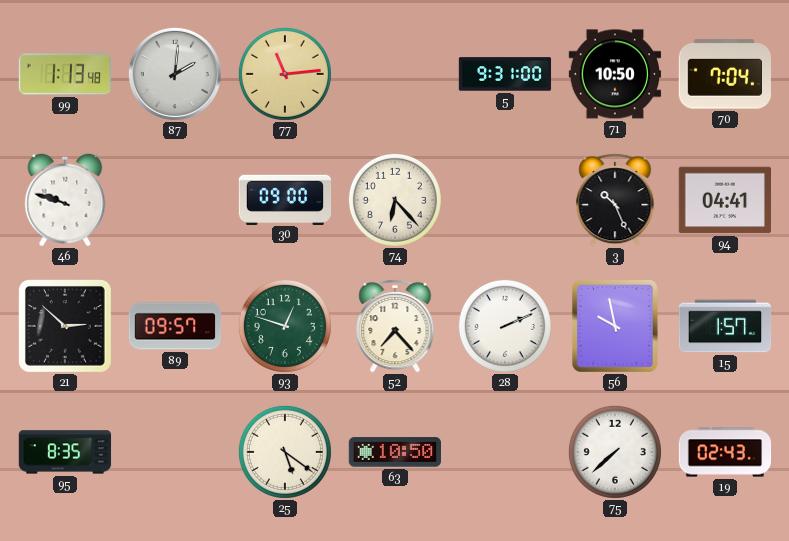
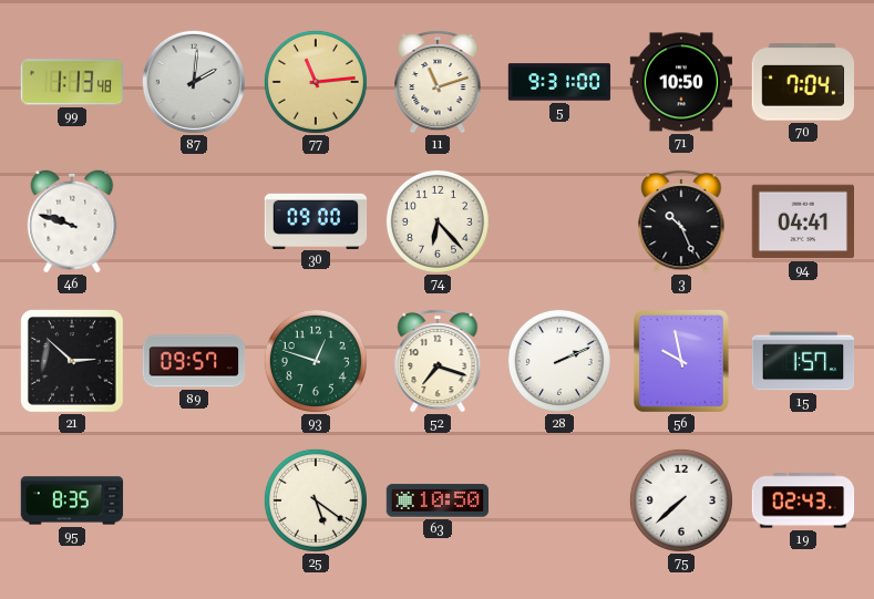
11: none -> 11:12
52: 7:23 -> 7:18
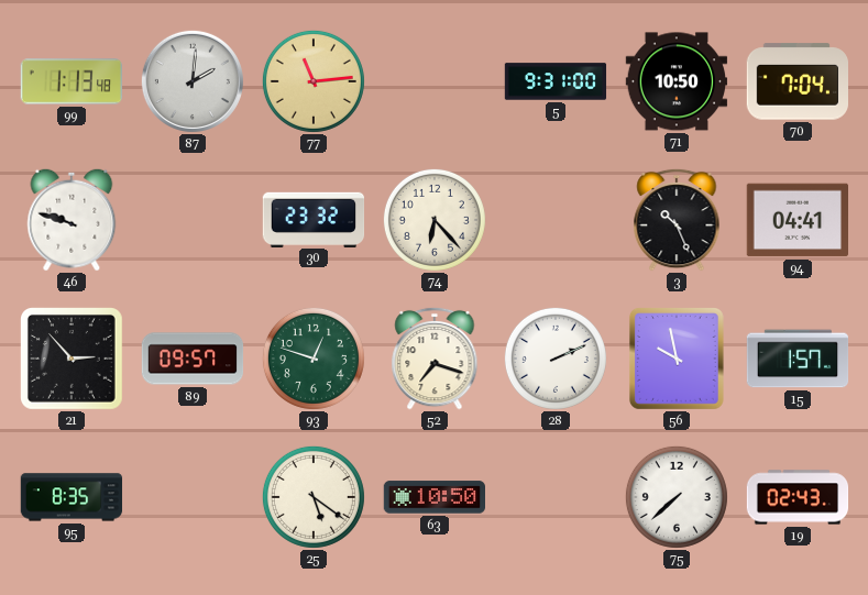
11: 11:12 -> none
30: 09:00 -> 23:32
21: 2:52 -> 2:53
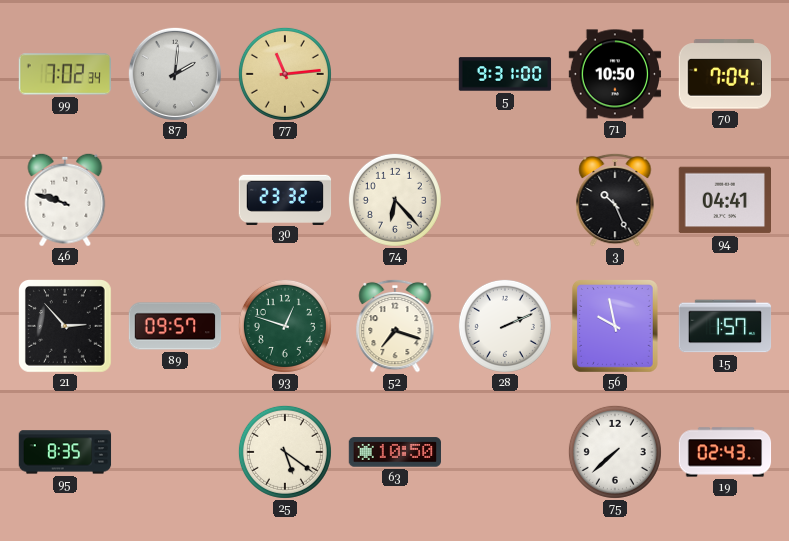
99: 1:13 -> 7:02
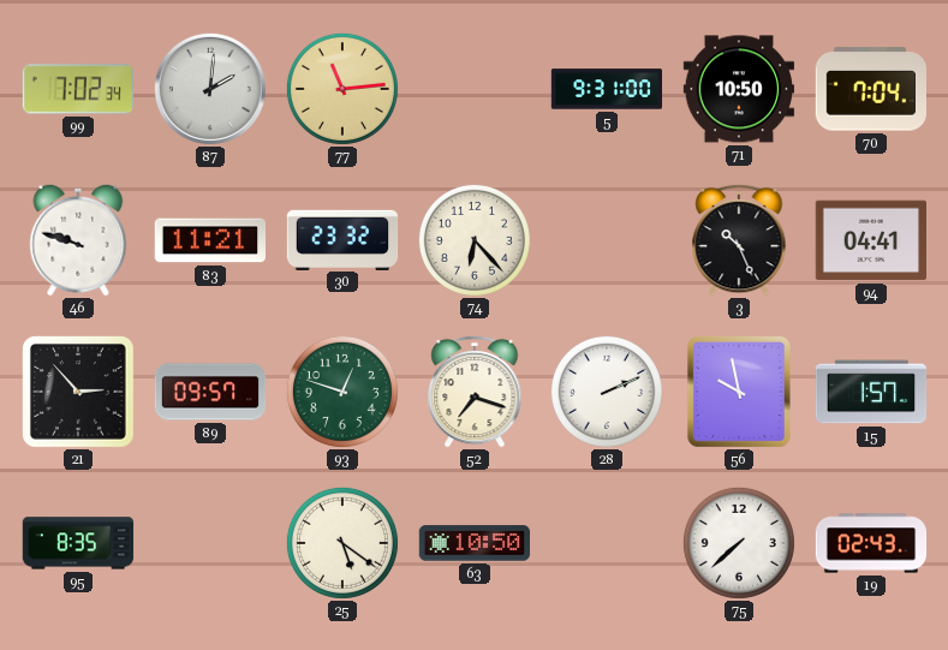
83: none -> 11:21
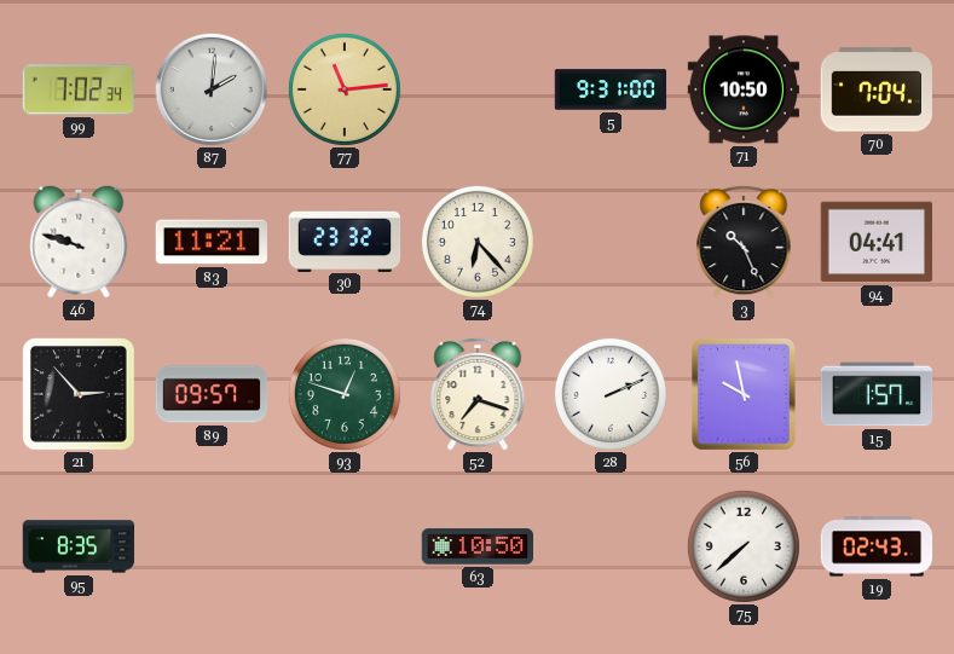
25: 5:21 -> none
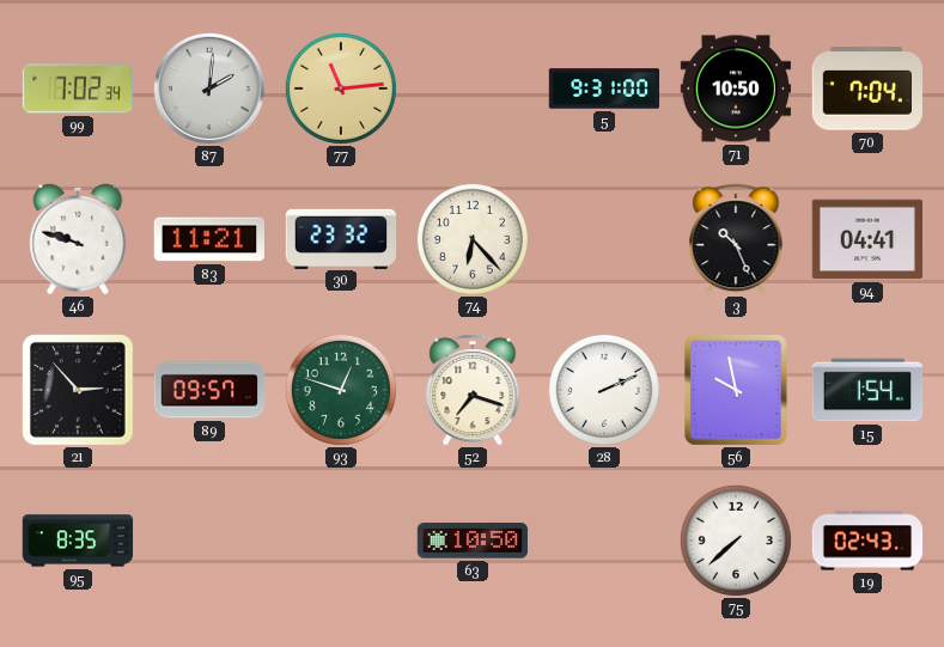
15: 1:57 -> 1:54
